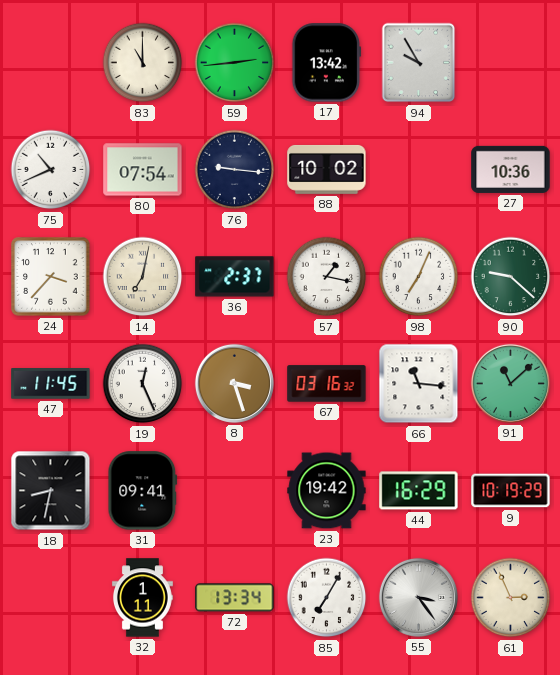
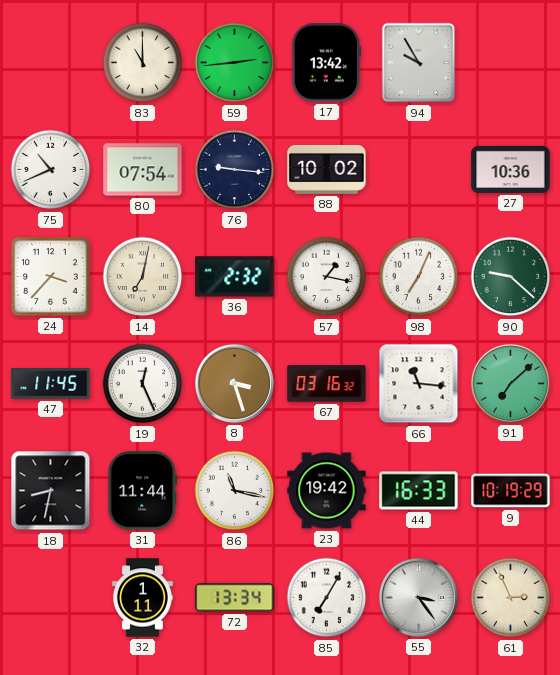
36: 2:37 -> 2:32
91: 11:08 -> 7:08
31: 09:41 -> 11:44
86: none -> 11:17
44: 16:29 -> 16:33
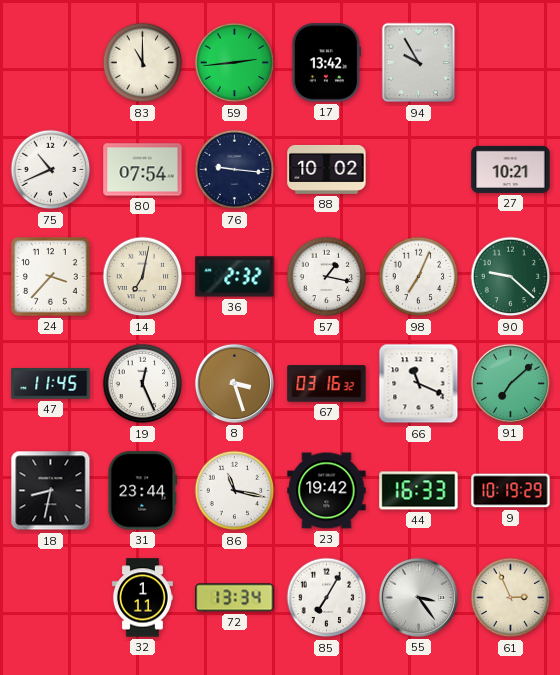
27: 10:36 -> 10:21
66: 11:16 -> 11:19
31: 11:44 -> 23:44
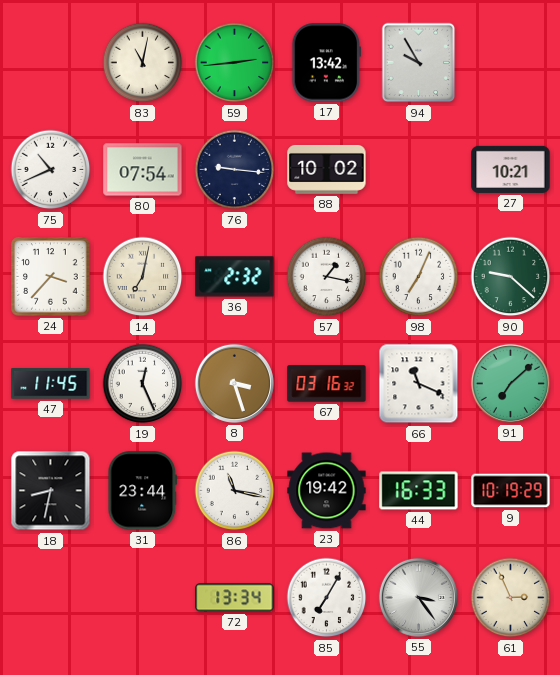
83: 11:00 -> 11:02
32: 1:11 -> none
